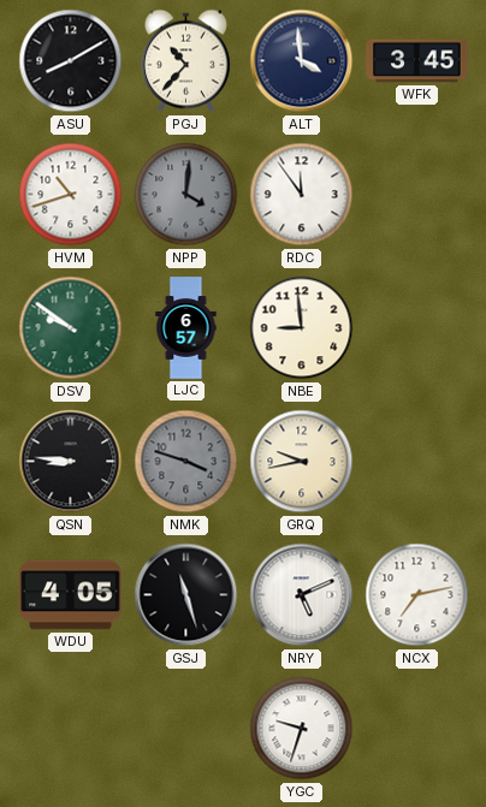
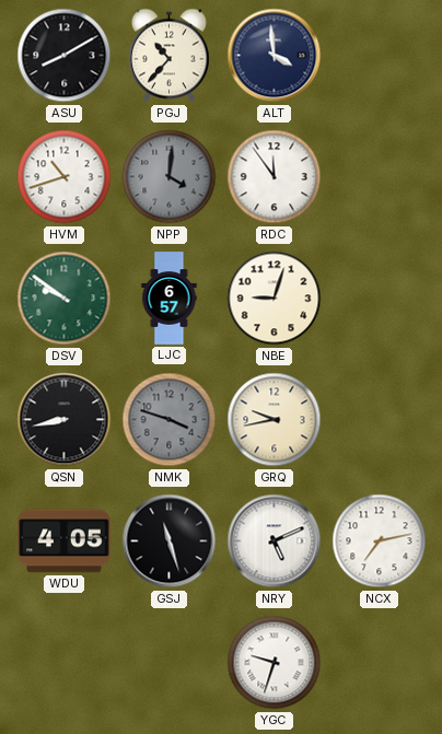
WFK: 3:45 -> none
NBE: 8:59 -> 9:03
QSN: 8:46 -> 8:43
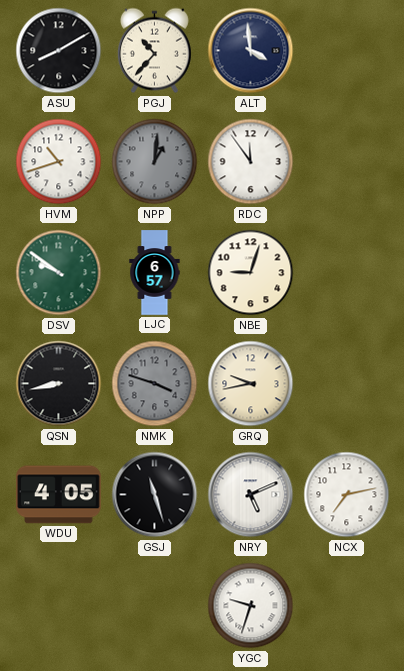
NPP: 4:01 -> 1:01
